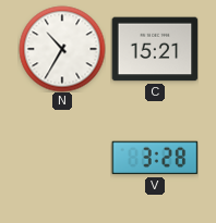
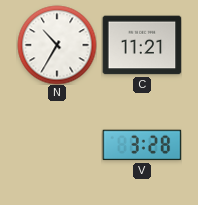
C: 15:21 -> 11:21
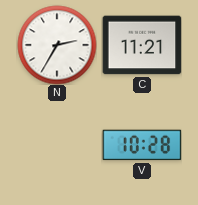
N: 10:35 -> 2:35
V: 3:28 -> 10:28
